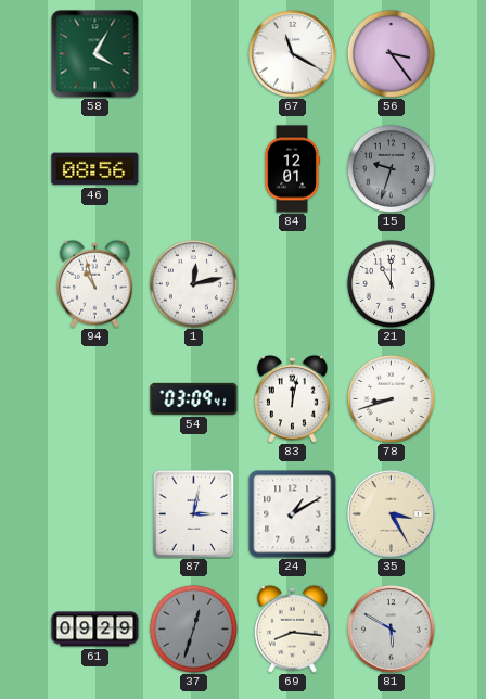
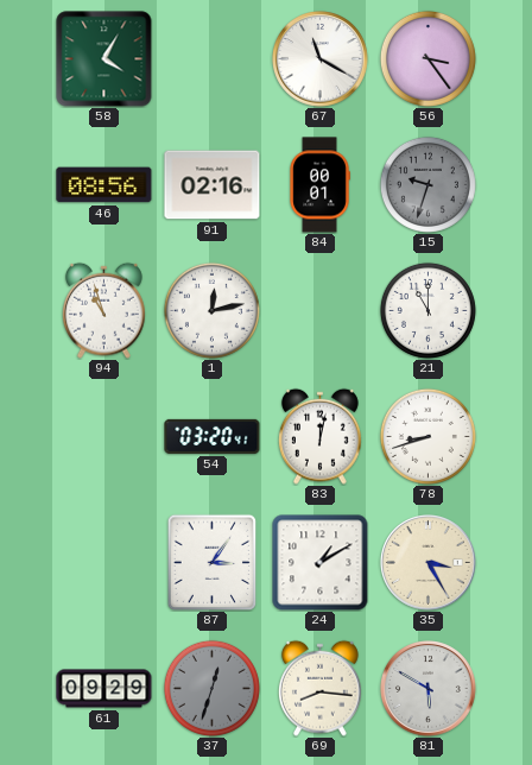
91: none -> 02:16
84: 12:01 -> 00:01
54: 03:09 -> 03:20
87: 3:02 -> 3:06
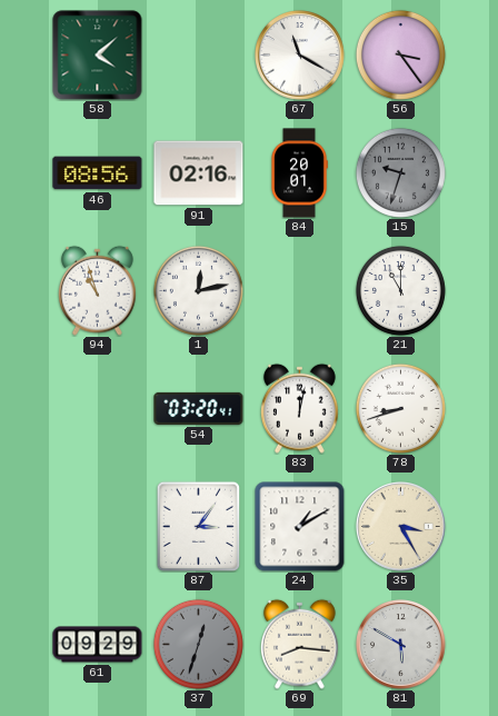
58: 4:05 -> 4:08
84: 00:01 -> 20:01
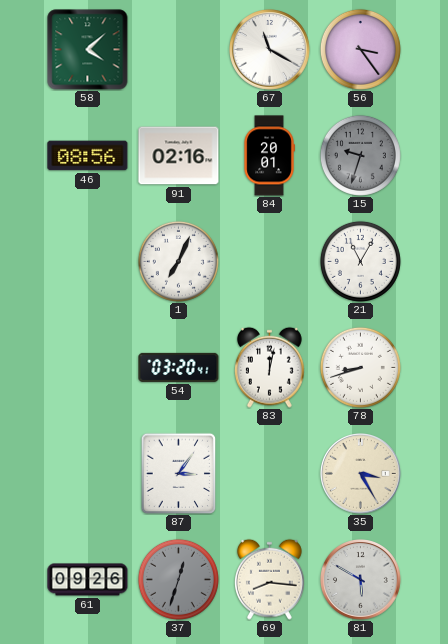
94: 10:57 -> none
1: 12:13 -> 7:04
21: 11:00 -> 11:05
24: 1:10 -> none
61: 09:29 -> 09:26
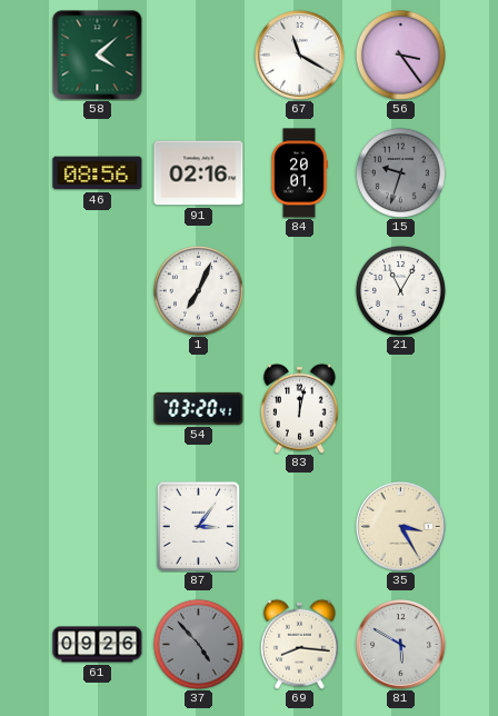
78: 8:42 -> none
37: 12:33 -> 4:53
